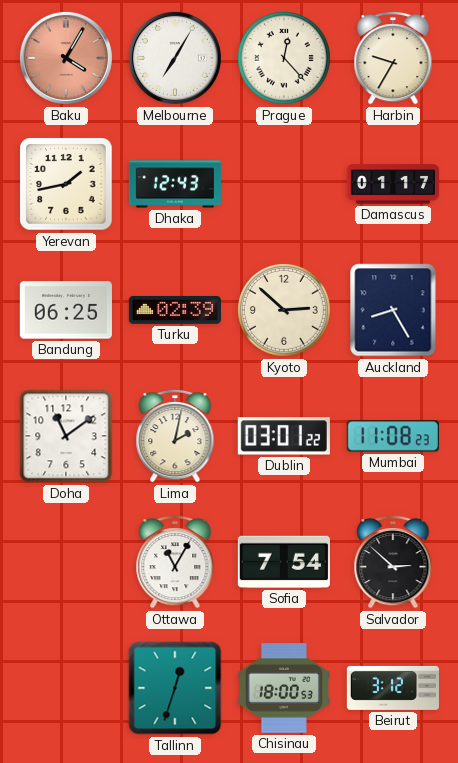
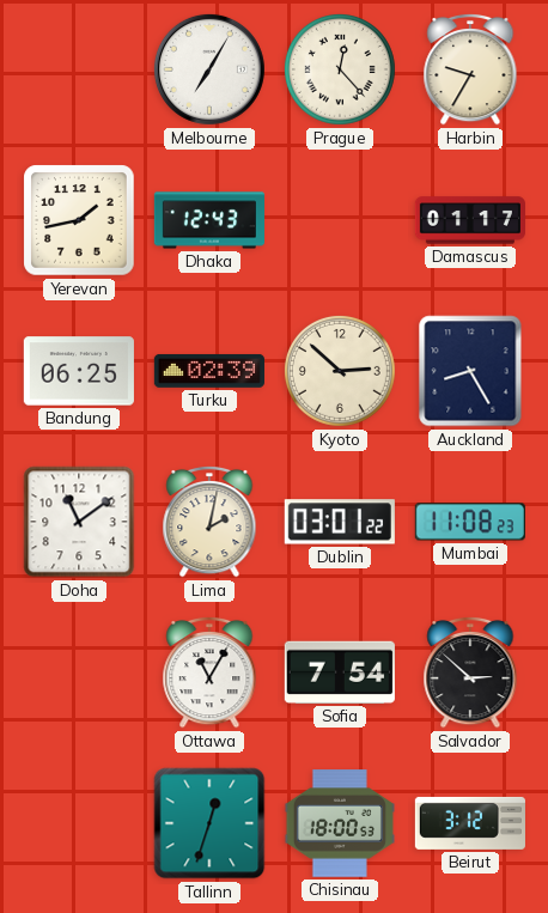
Baku: 4:05 -> none
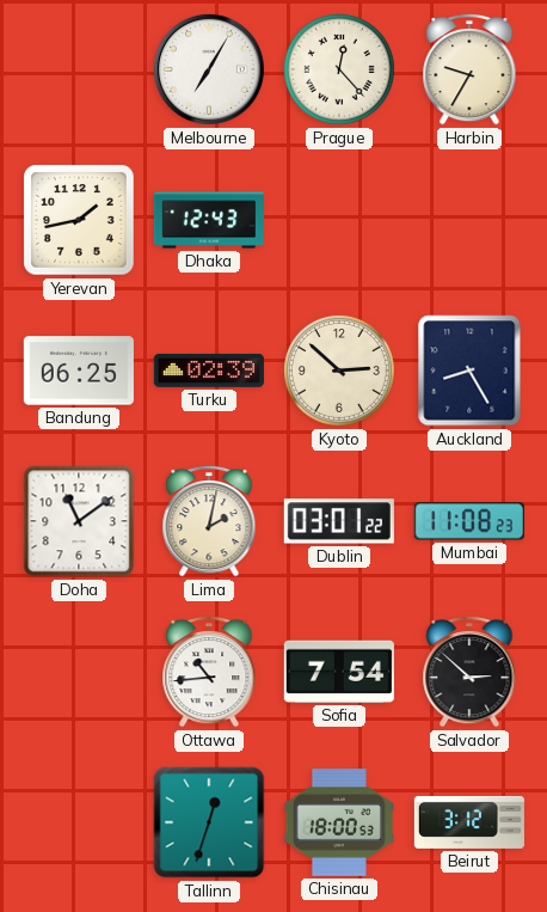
Damascus: 01:17 -> none
Ottawa: 11:05 -> 10:44
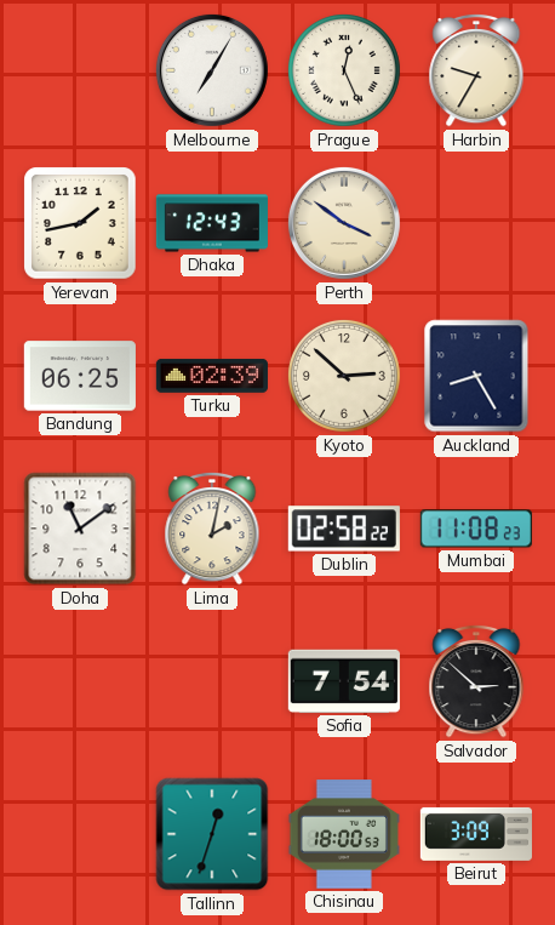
Prague: 12:23 -> 12:26
Perth: none -> 3:51
Dublin: 03:01 -> 02:58
Ottawa: 10:44 -> none
Beirut: 3:12 -> 3:09
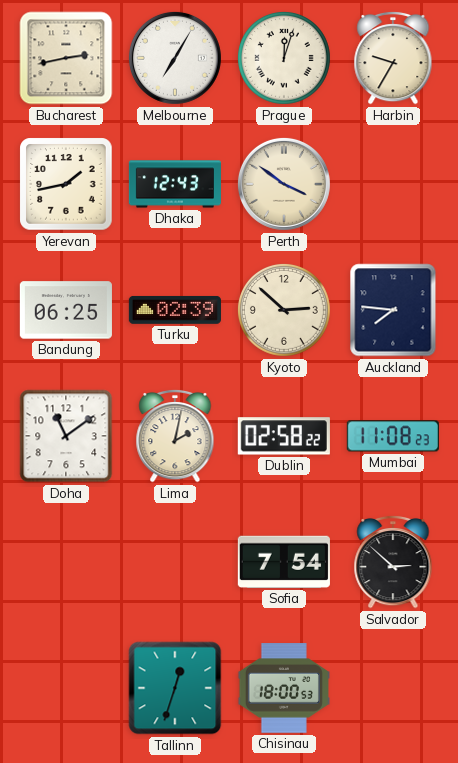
Bucharest: none -> 2:43
Prague: 12:26 -> 12:03
Auckland: 8:25 -> 7:46
Beirut: 3:09 -> none
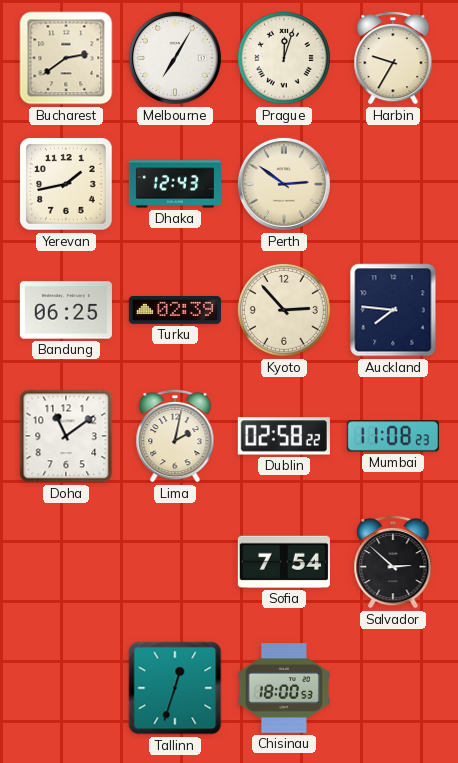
Bucharest: 2:43 -> 2:39
Perth: 3:51 -> 2:51
Kyoto: 2:52 -> 2:53
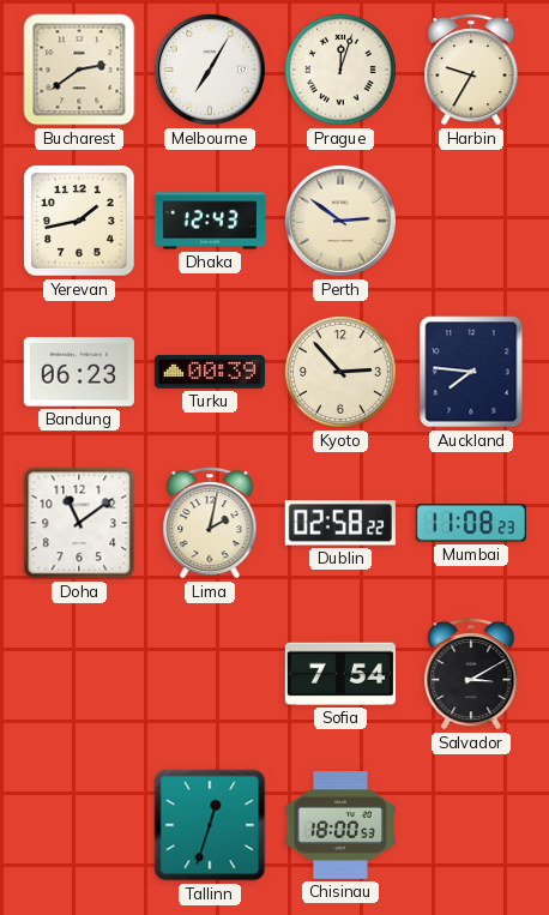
Bandung: 06:25 -> 06:23
Turku: 02:39 -> 00:39
Salvador: 2:52 -> 3:10
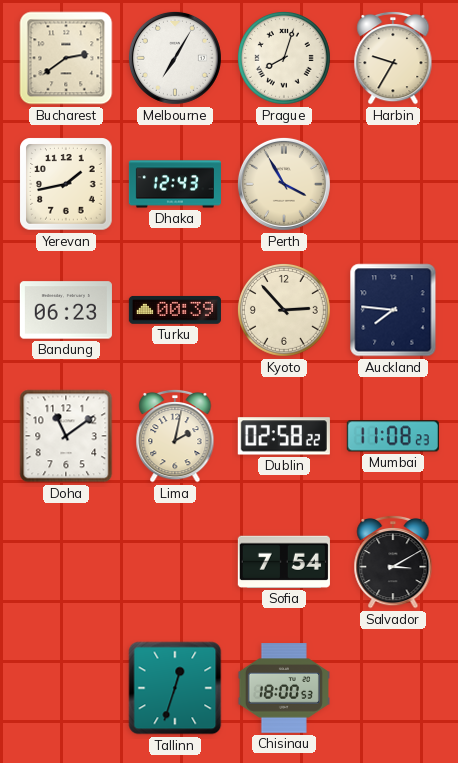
Prague: 12:03 -> 8:03
Perth: 2:51 -> 3:55
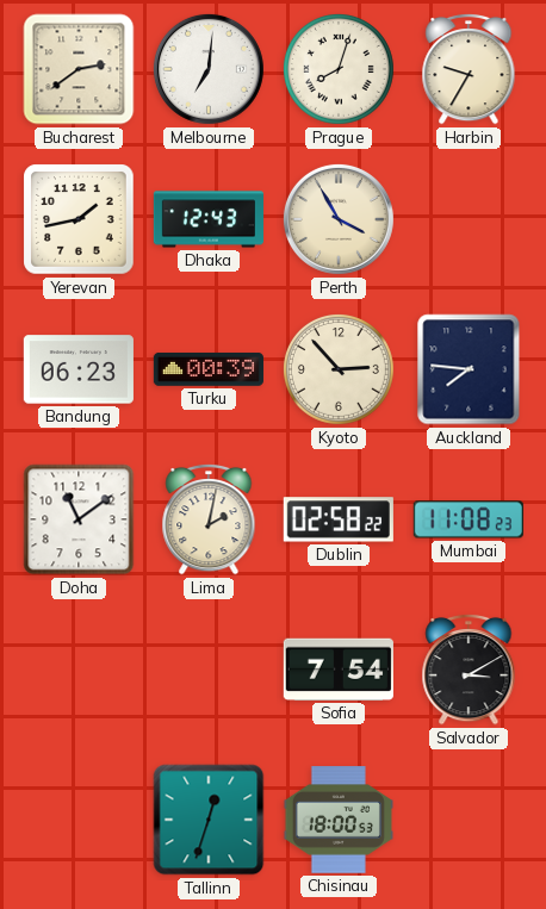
Melbourne: 7:05 -> 7:01
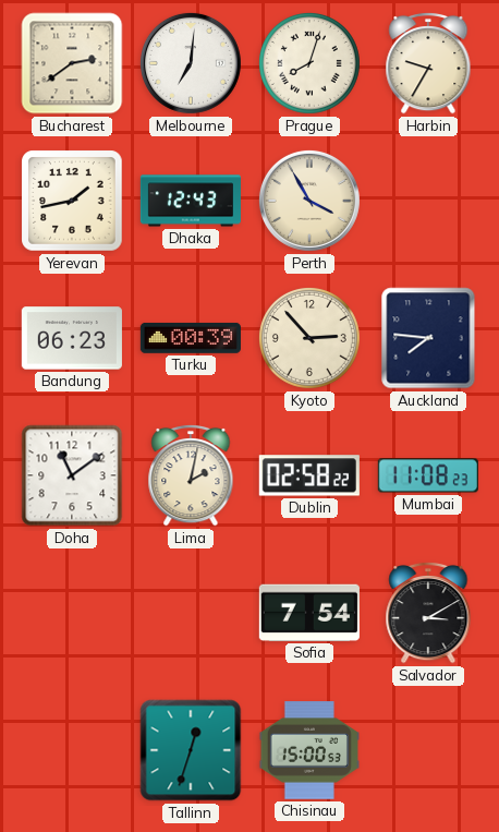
Chisinau: 18:00 -> 15:00
